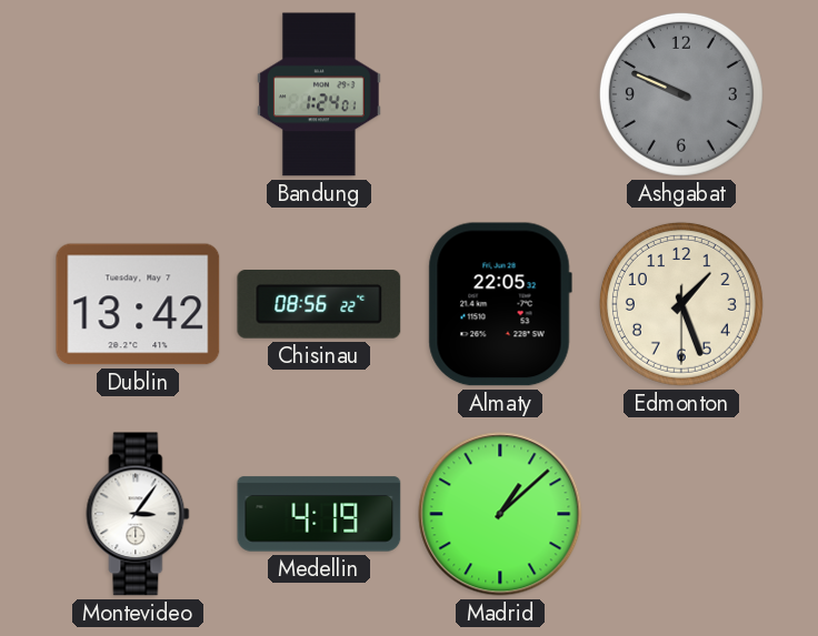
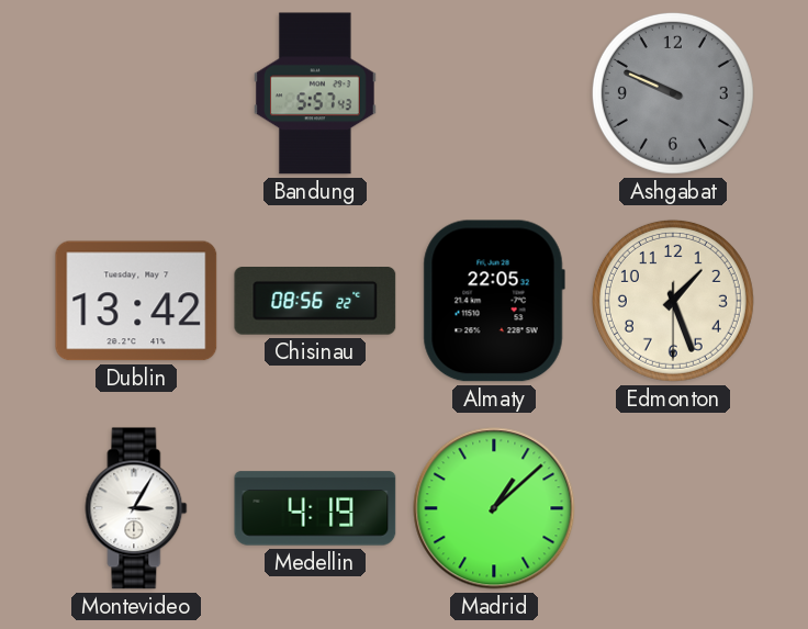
Bandung: 1:24 -> 5:57
Montevideo: 3:06 -> 3:05
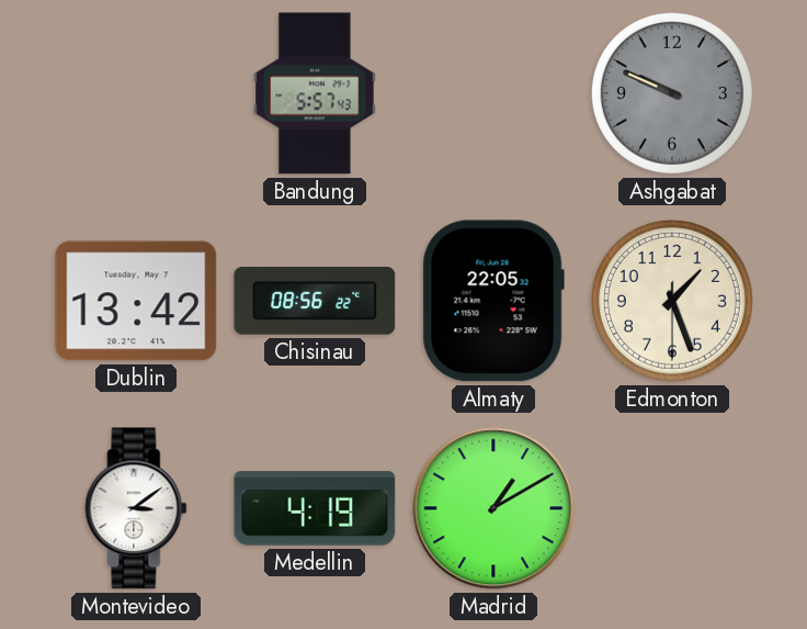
Montevideo: 3:05 -> 3:09
Madrid: 1:08 -> 1:10
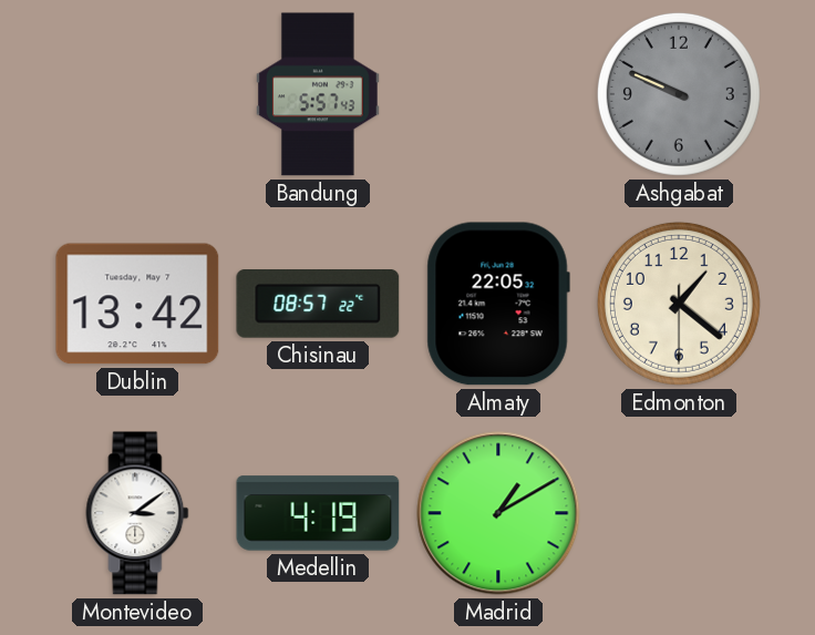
Chisinau: 08:56 -> 08:57
Edmonton: 1:26 -> 1:21
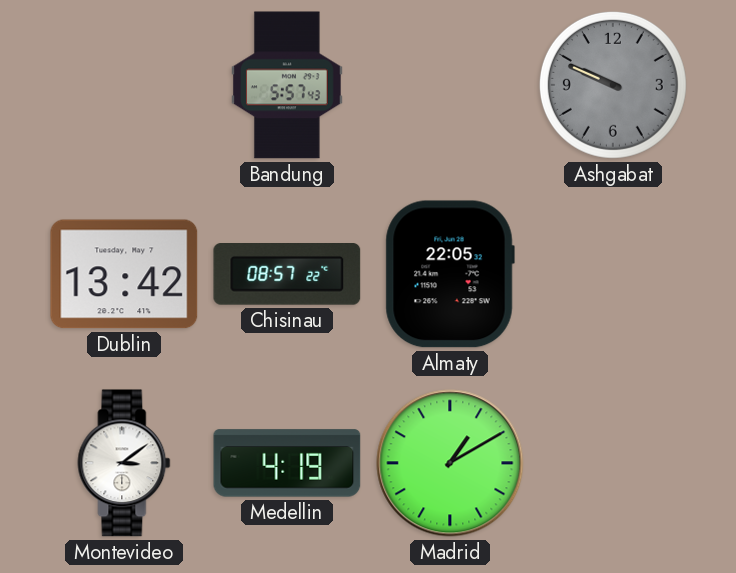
Edmonton: 1:21 -> none
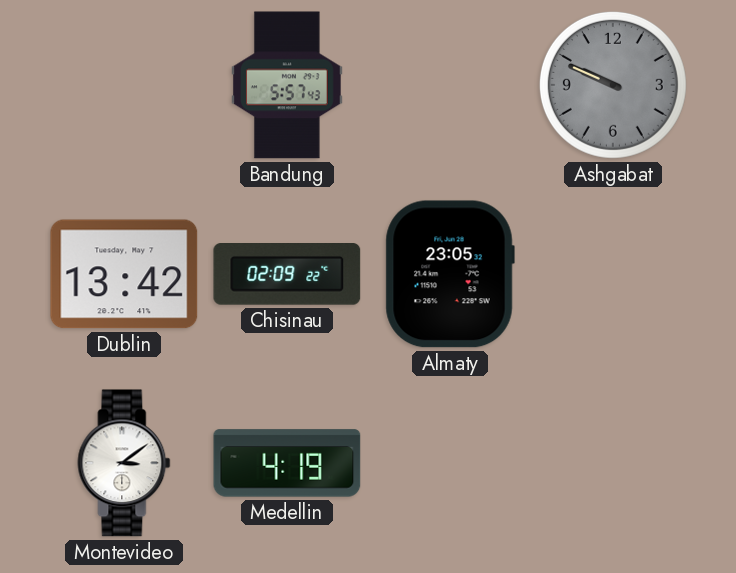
Chisinau: 08:57 -> 02:09
Almaty: 22:05 -> 23:05
Madrid: 1:10 -> none
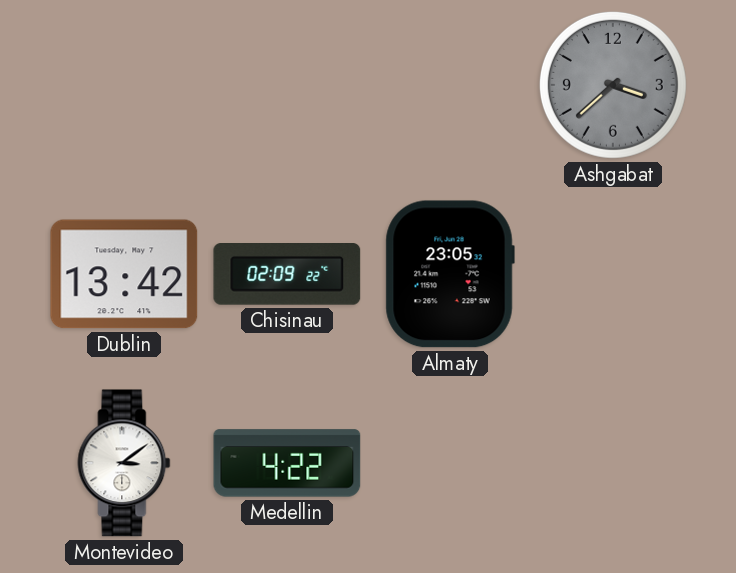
Bandung: 5:57 -> none
Ashgabat: 9:49 -> 3:38
Medellin: 4:19 -> 4:22
